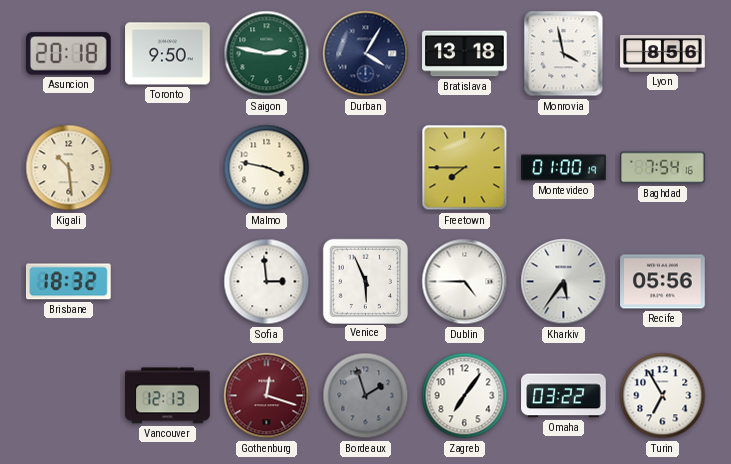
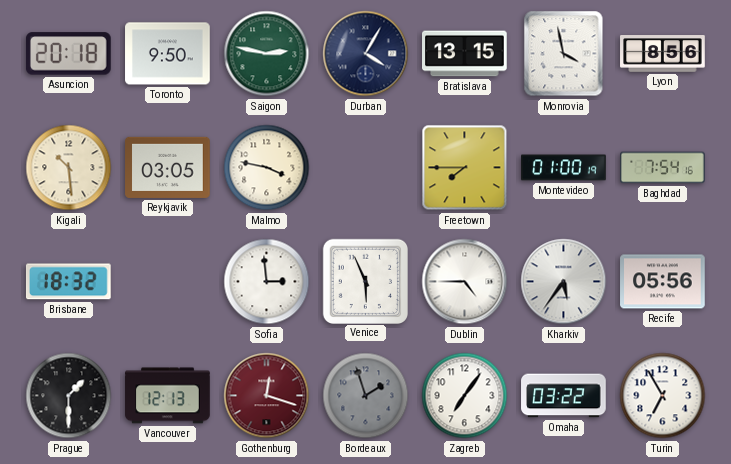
Bratislava: 13:18 -> 13:15
Reykjavik: none -> 03:05
Prague: none -> 1:30
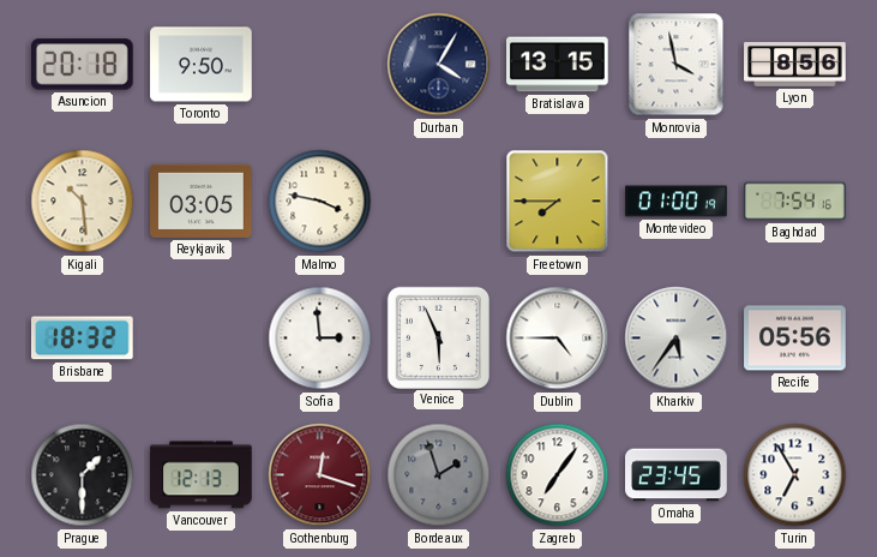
Saigon: 2:47 -> none
Omaha: 03:22 -> 23:45
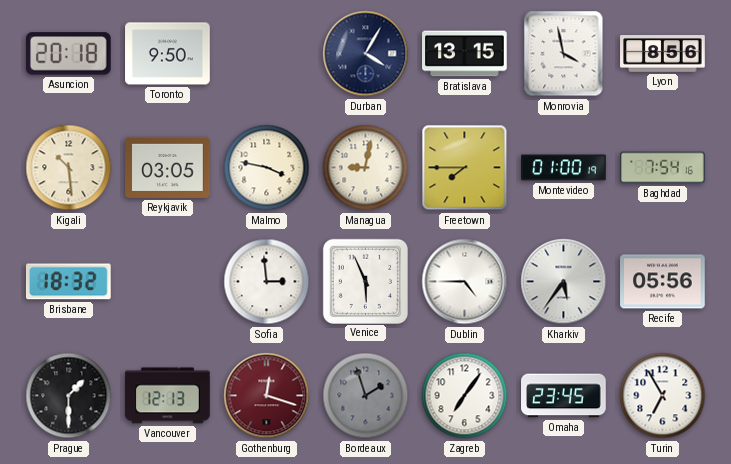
Managua: none -> 9:02
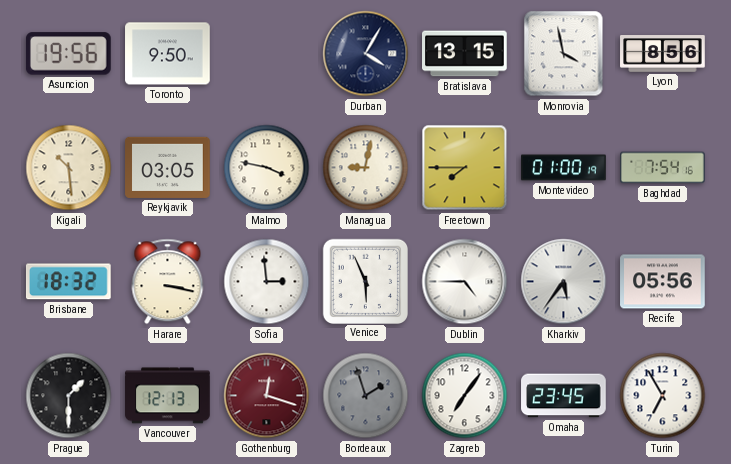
Asuncion: 20:18 -> 19:56
Harare: none -> 3:17
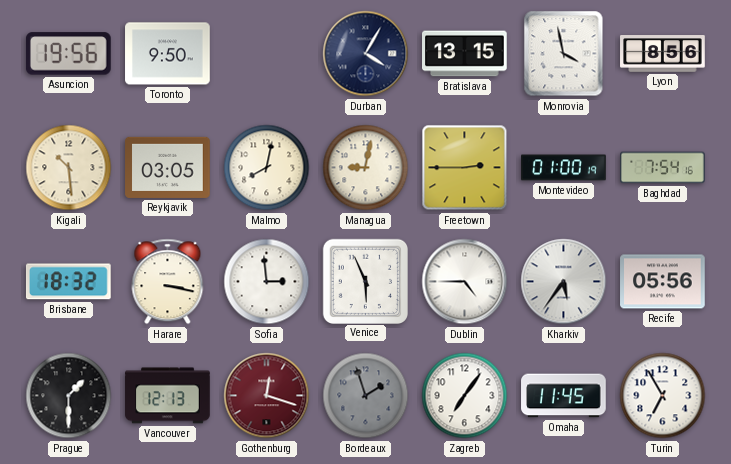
Malmo: 3:47 -> 8:02
Freetown: 7:45 -> 2:45
Omaha: 23:45 -> 11:45
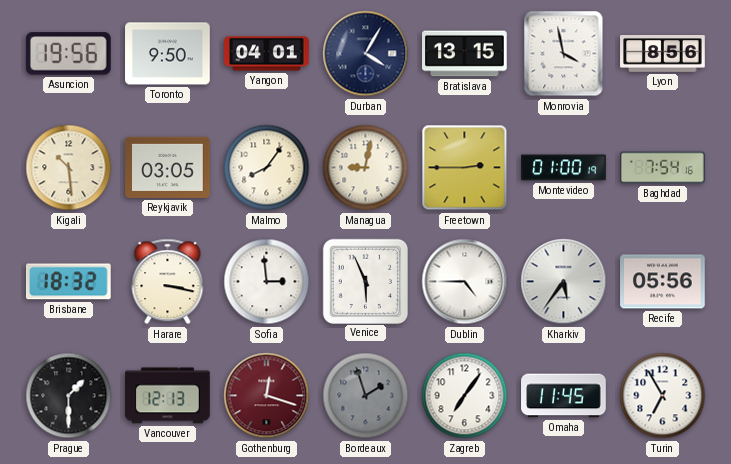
Yangon: none -> 04:01
Malmo: 8:02 -> 8:06
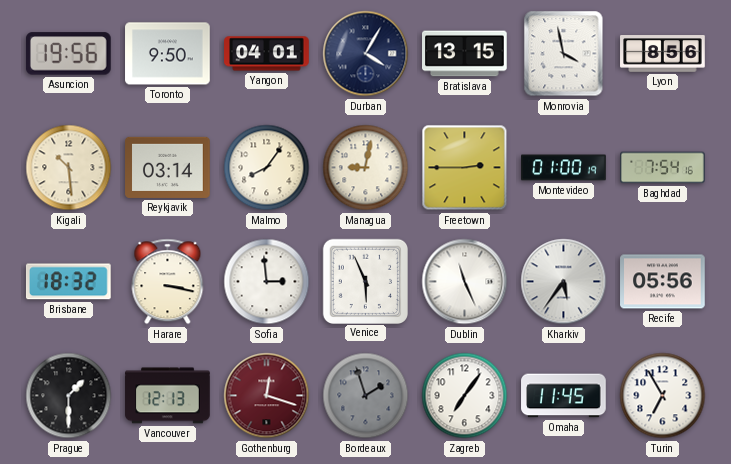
Reykjavik: 03:05 -> 03:14
Dublin: 4:45 -> 11:26
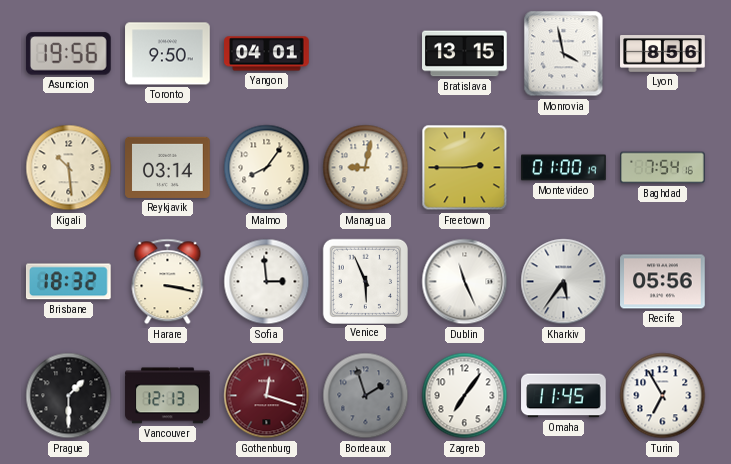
Durban: 4:05 -> none
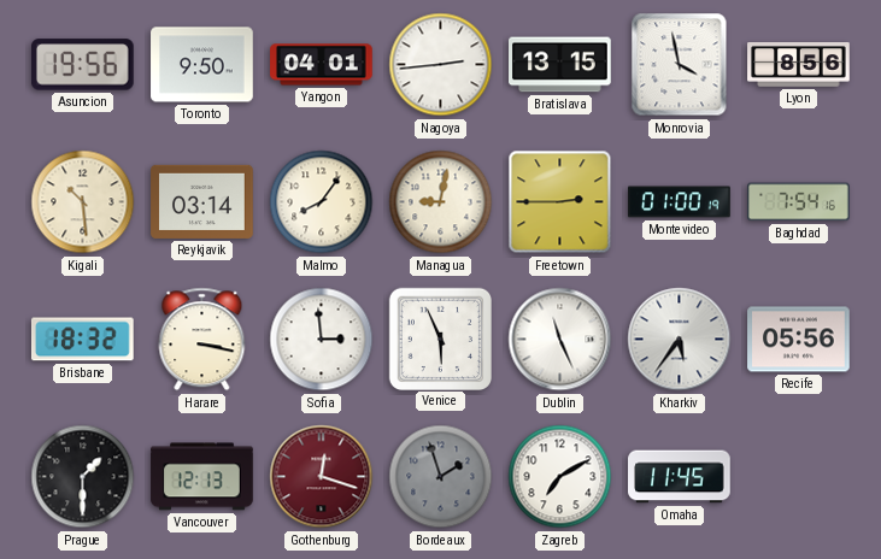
Nagoya: none -> 2:44
Zagreb: 7:06 -> 7:10
Turin: 6:55 -> none
